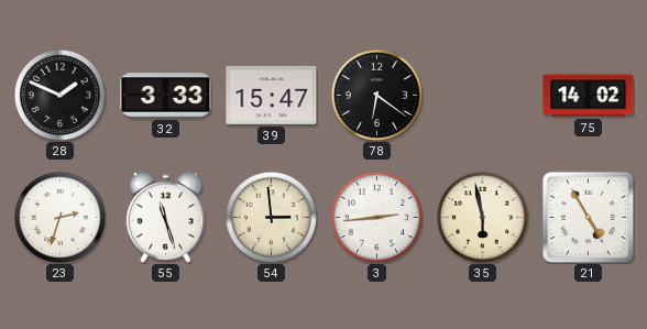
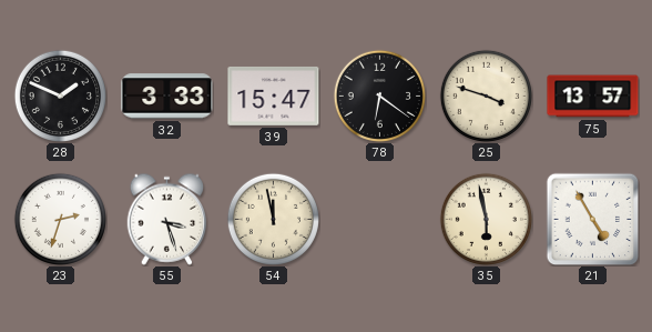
25: none -> 3:48
75: 14:02 -> 13:57
55: 11:27 -> 3:27
54: 2:59 -> 11:58
3: 2:44 -> none
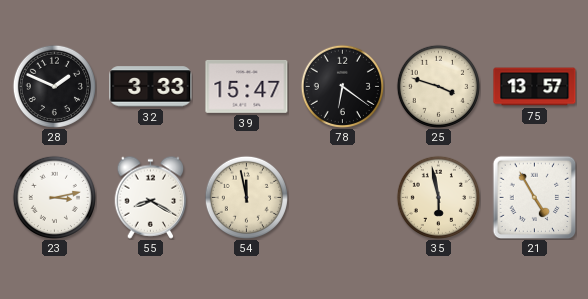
23: 2:33 -> 3:13
55: 3:27 -> 8:20
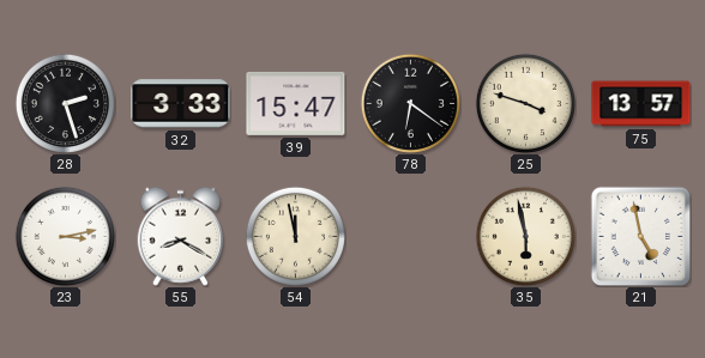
28: 1:49 -> 2:27
21: 4:55 -> 4:58
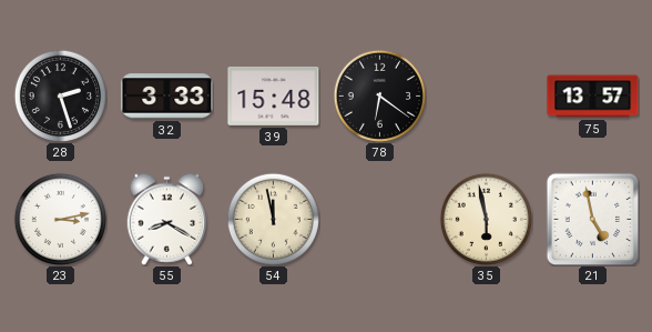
39: 15:47 -> 15:48
25: 3:48 -> none
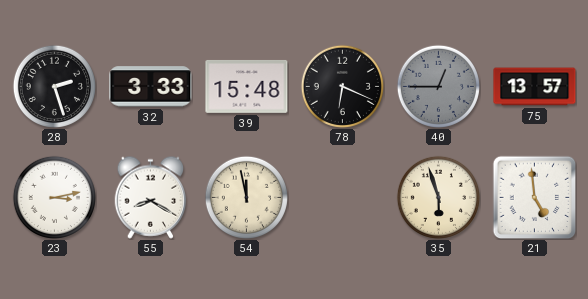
78: 6:21 -> 6:19
40: none -> 12:45
35: 5:58 -> 5:57
21: 4:58 -> 4:59
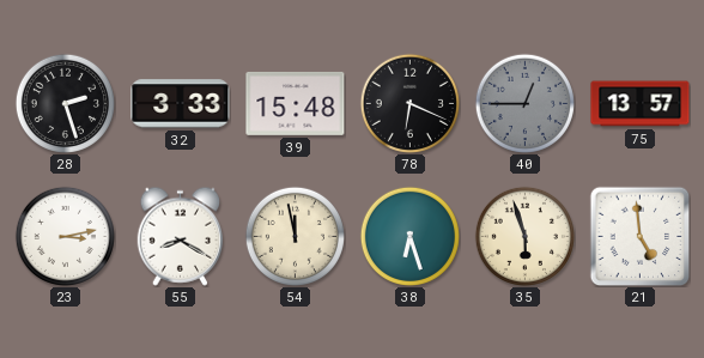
38: none -> 6:27
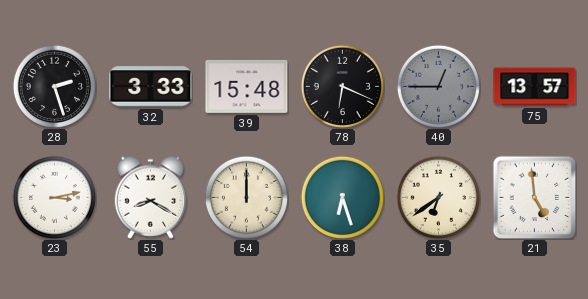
54: 11:58 -> 12:00
35: 5:57 -> 6:39
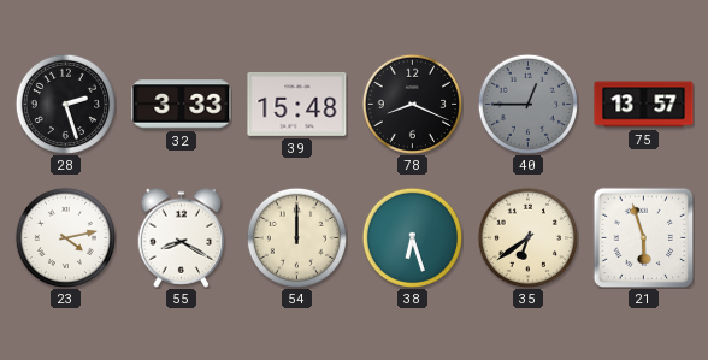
78: 6:19 -> 8:19
23: 3:13 -> 4:13
21: 4:59 -> 5:57
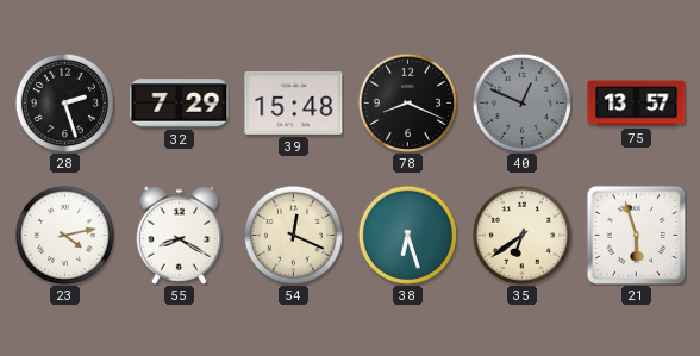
32: 3:33 -> 7:29
40: 12:45 -> 12:49
54: 12:00 -> 12:19
